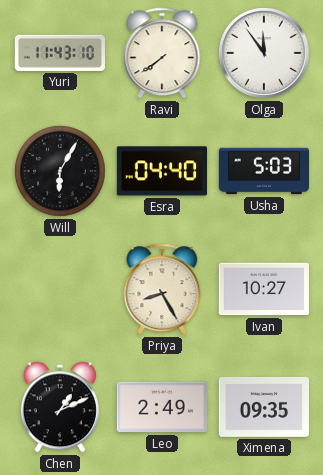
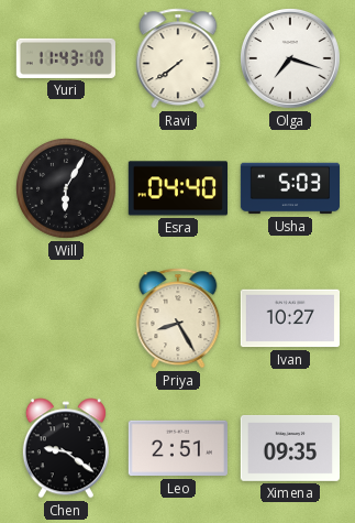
Olga: 11:54 -> 7:18
Chen: 1:11 -> 9:21
Leo: 2:49 -> 2:51
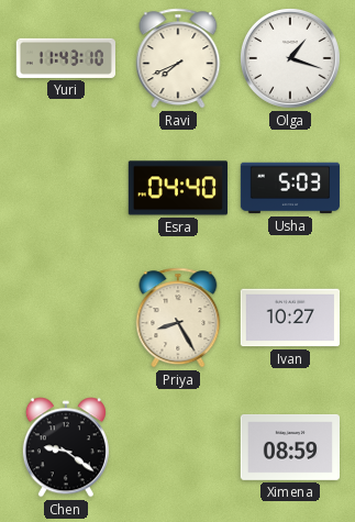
Ravi: 7:39 -> 7:41
Olga: 7:18 -> 1:18
Will: 6:05 -> none
Leo: 2:51 -> none
Ximena: 09:35 -> 08:59
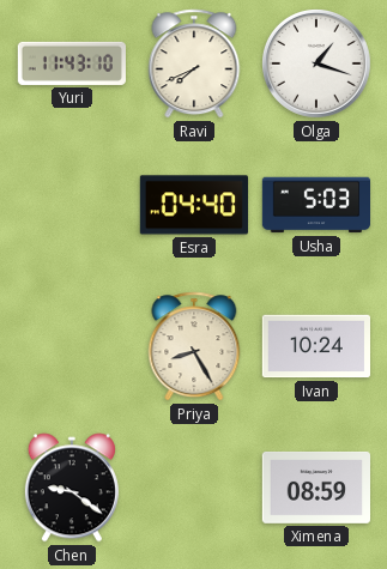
Ivan: 10:27 -> 10:24
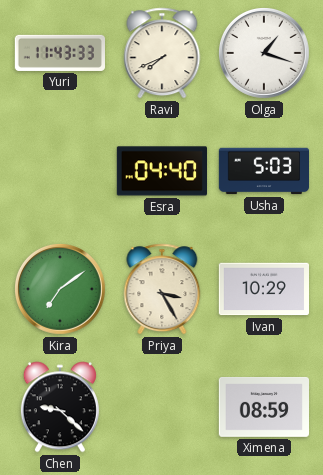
Yuri: 11:43:10 -> 11:43:33
Kira: none -> 7:09
Priya: 8:25 -> 3:25
Ivan: 10:24 -> 10:29
Chen: 9:21 -> 9:22
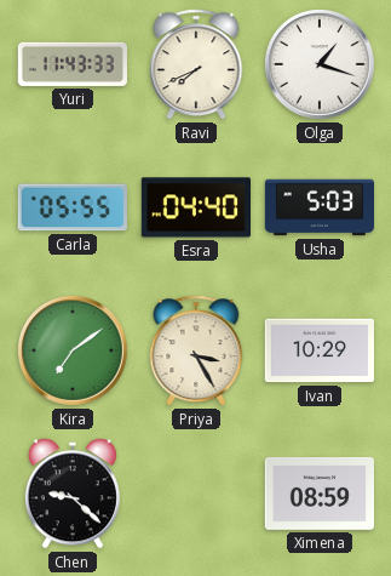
Carla: none -> 05:55
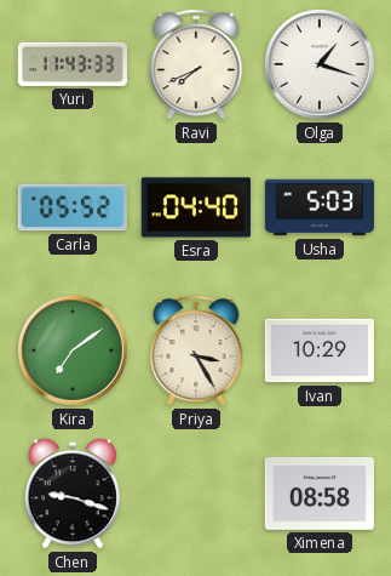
Carla: 05:55 -> 05:52
Chen: 9:22 -> 9:18
Ximena: 08:59 -> 08:58
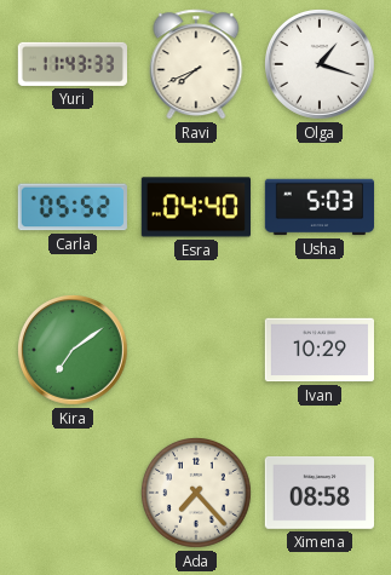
Priya: 3:25 -> none
Chen: 9:18 -> none
Ada: none -> 7:23
